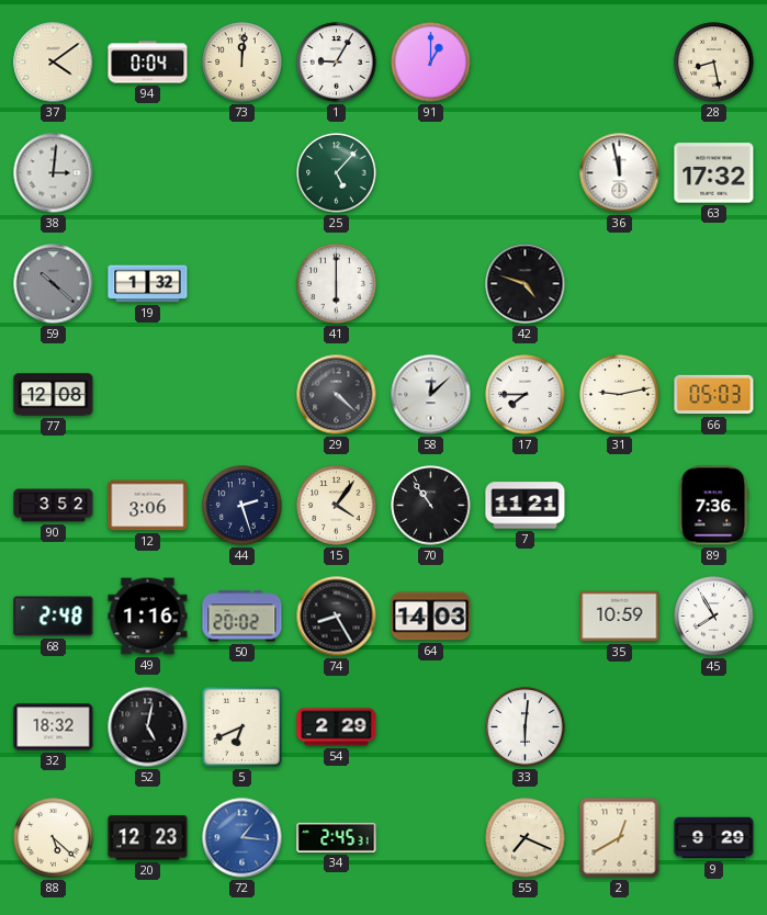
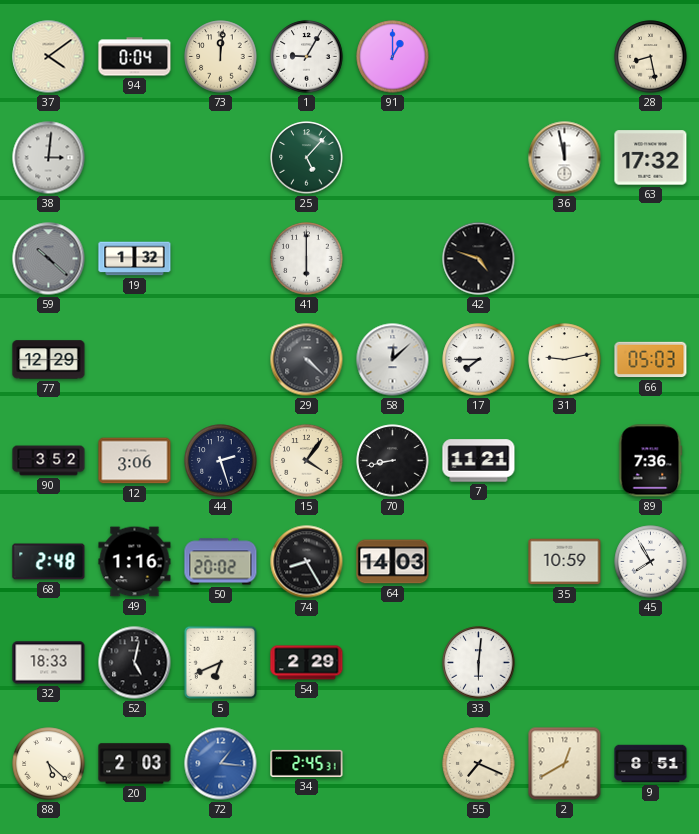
77: 12:08 -> 12:29
70: 10:54 -> 8:43
32: 18:32 -> 18:33
20: 12:23 -> 2:03
9: 9:29 -> 8:51
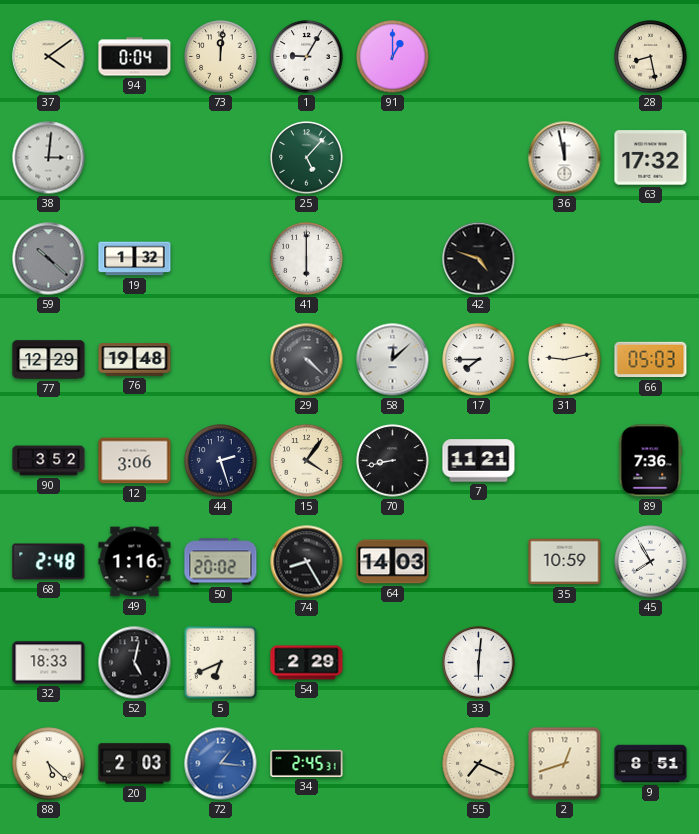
76: none -> 19:48
2: 12:40 -> 12:42
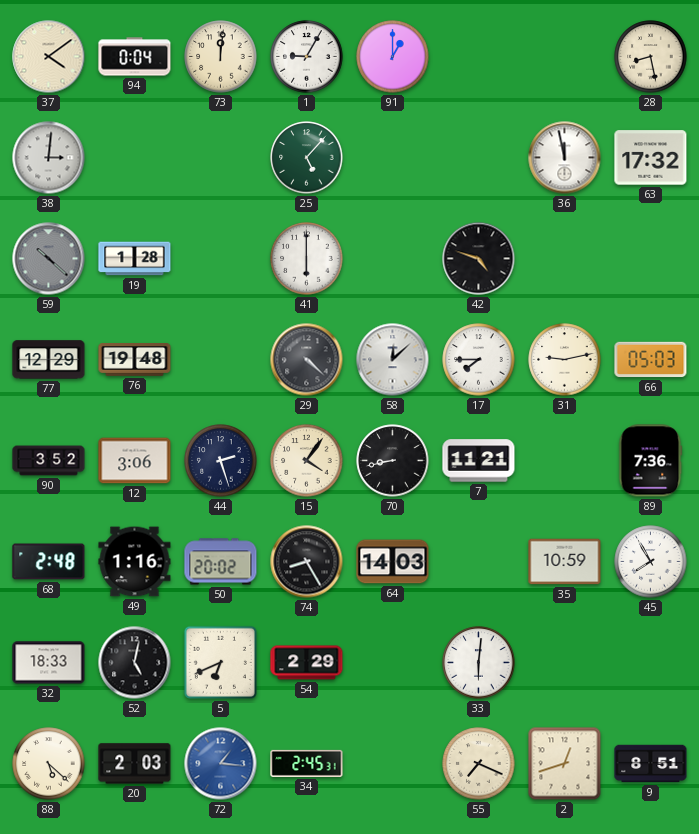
19: 1:32 -> 1:28
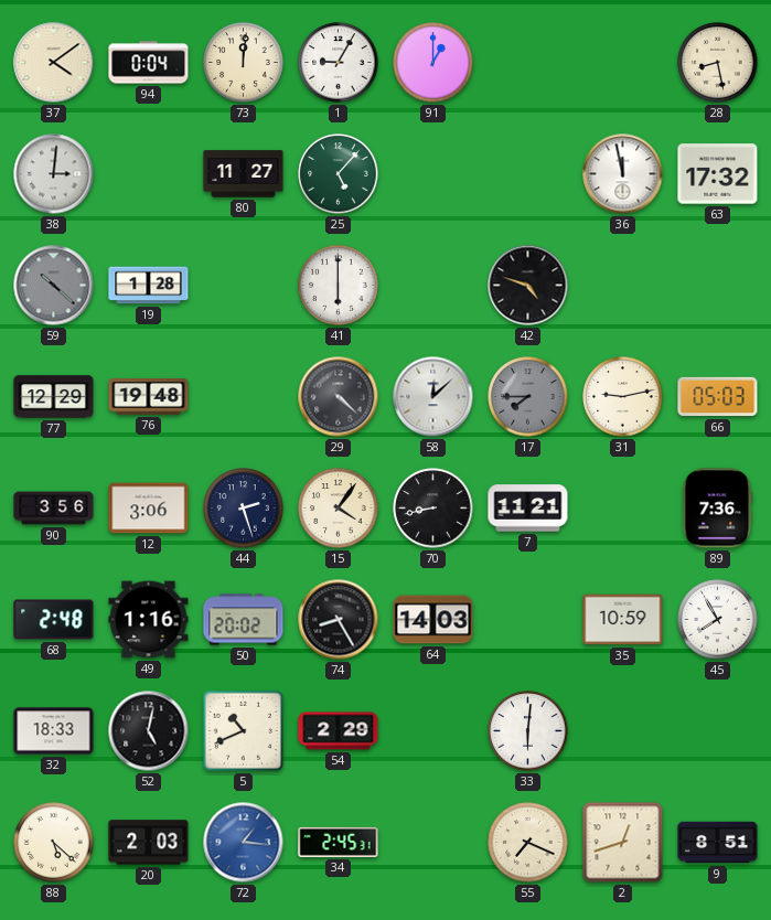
80: none -> 11:27
17 dial: white -> grey
90: 3:52 -> 3:56
5: 6:41 -> 10:41
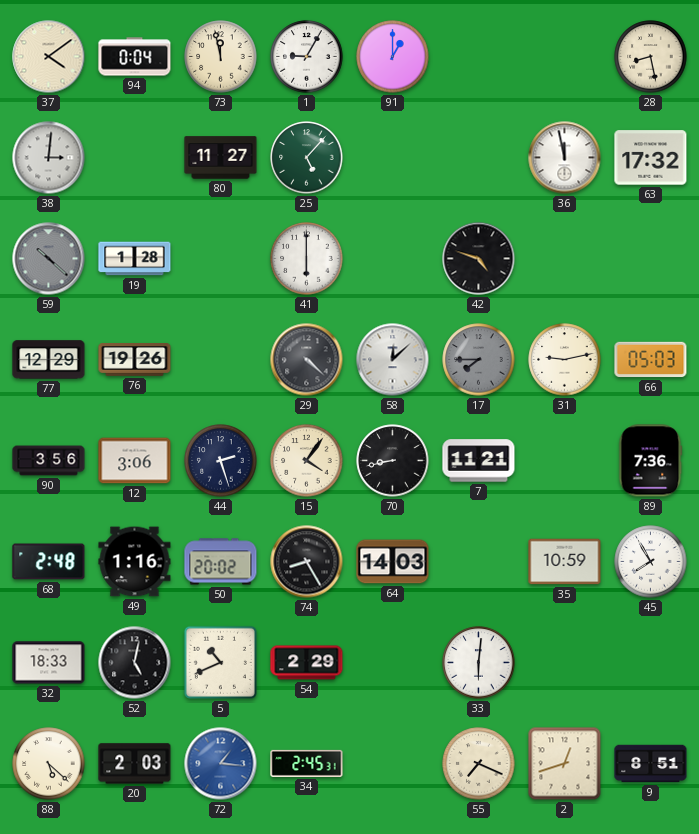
73: 12:01 -> 11:58
76: 19:48 -> 19:26
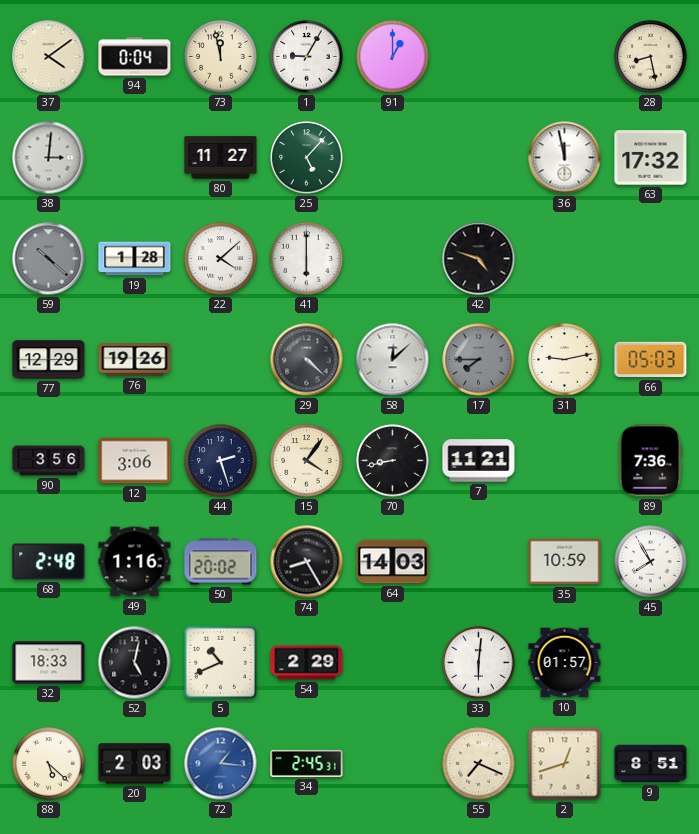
22: none -> 4:08
10: none -> 01:57
